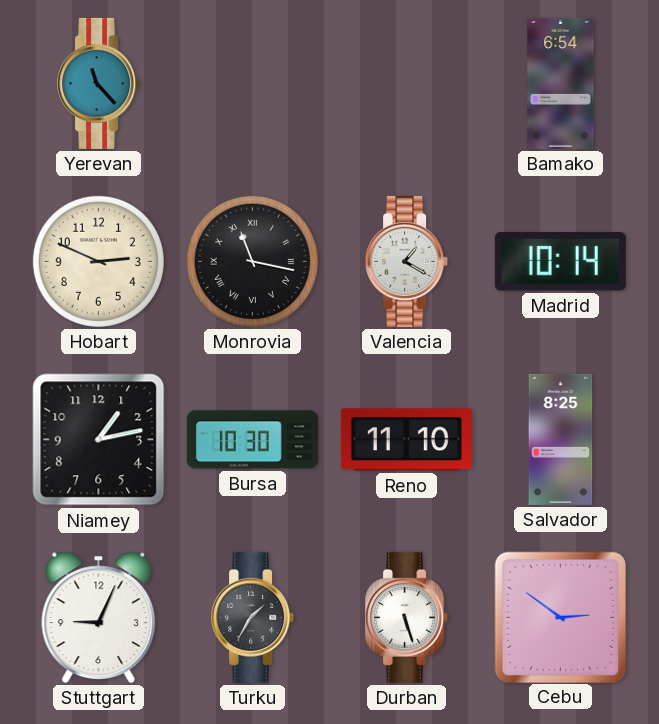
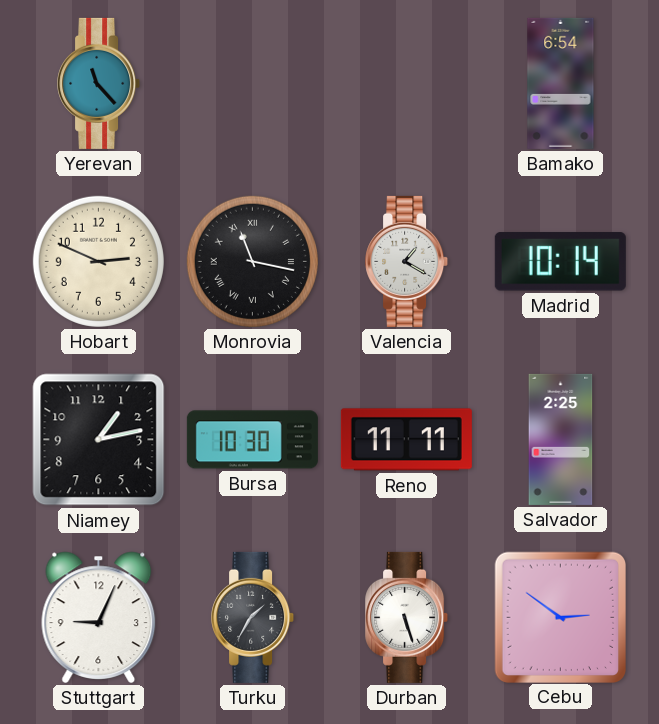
Reno: 11:10 -> 11:11
Salvador: 8:25 -> 2:25
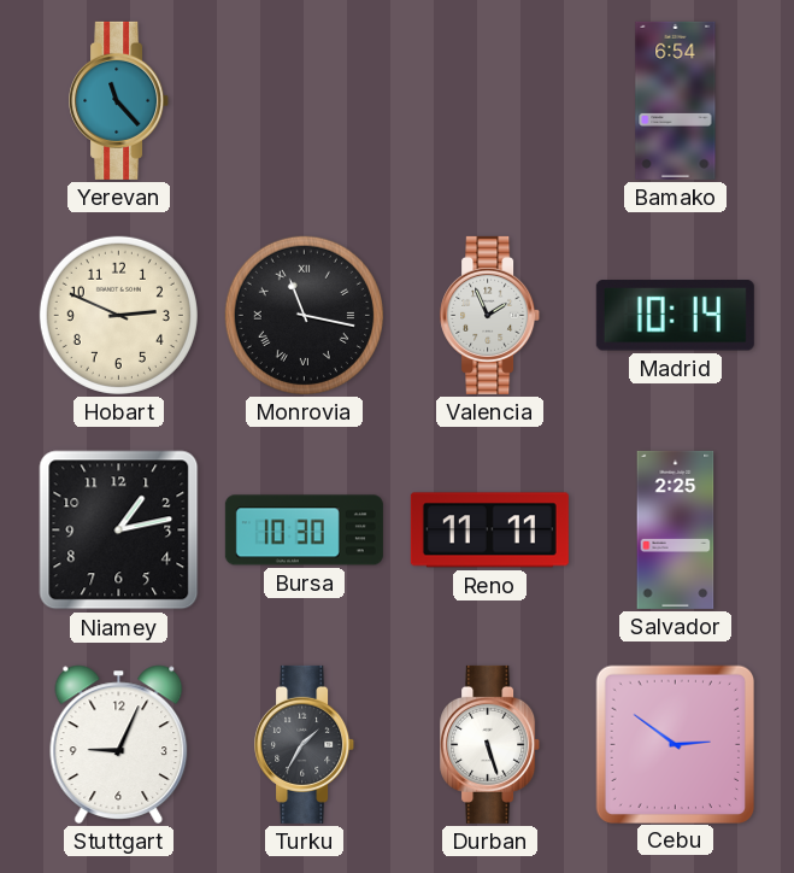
Valencia: 1:20 -> 1:56
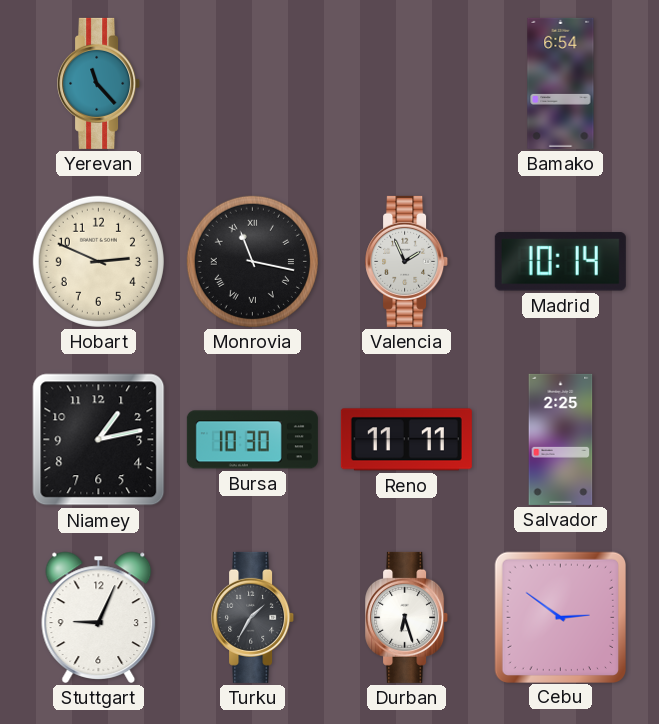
Durban: 5:27 -> 6:27
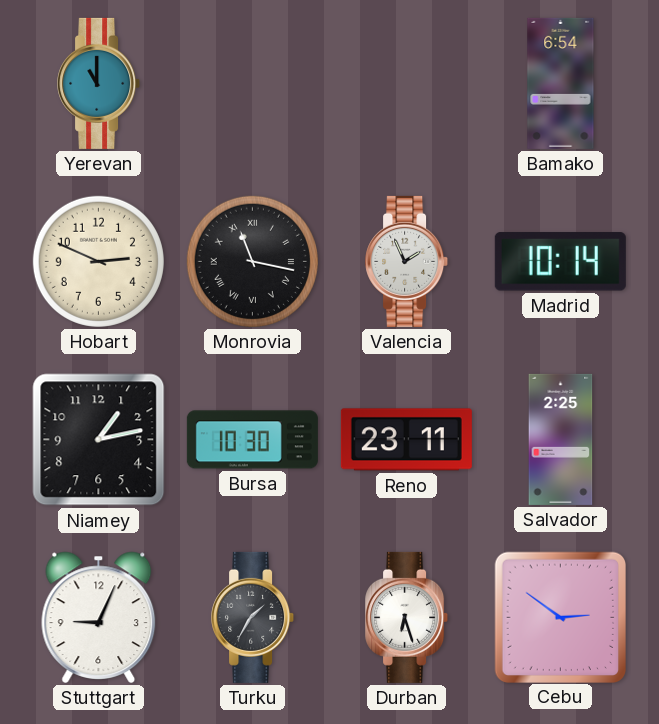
Yerevan: 11:23 -> 11:00
Reno: 11:11 -> 23:11
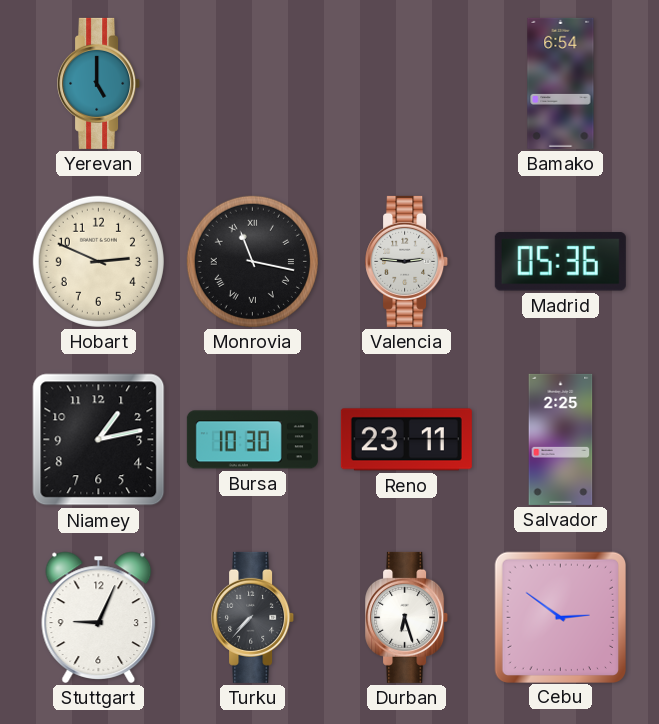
Yerevan: 11:00 -> 5:00
Valencia: 1:56 -> 2:46
Madrid: 10:14 -> 05:36
Turku: 1:35 -> 7:37
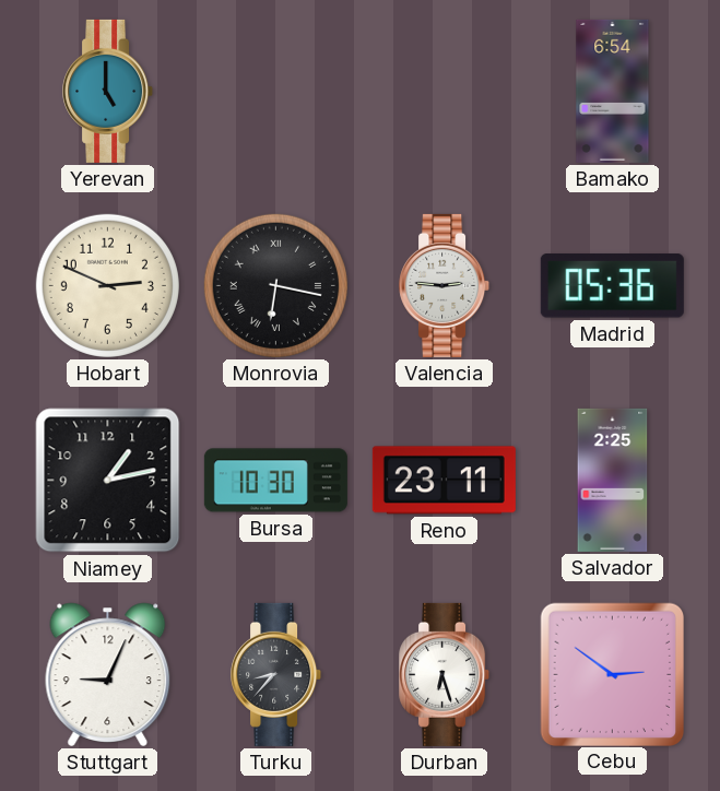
Monrovia: 11:17 -> 6:17
Turku: 7:37 -> 8:37
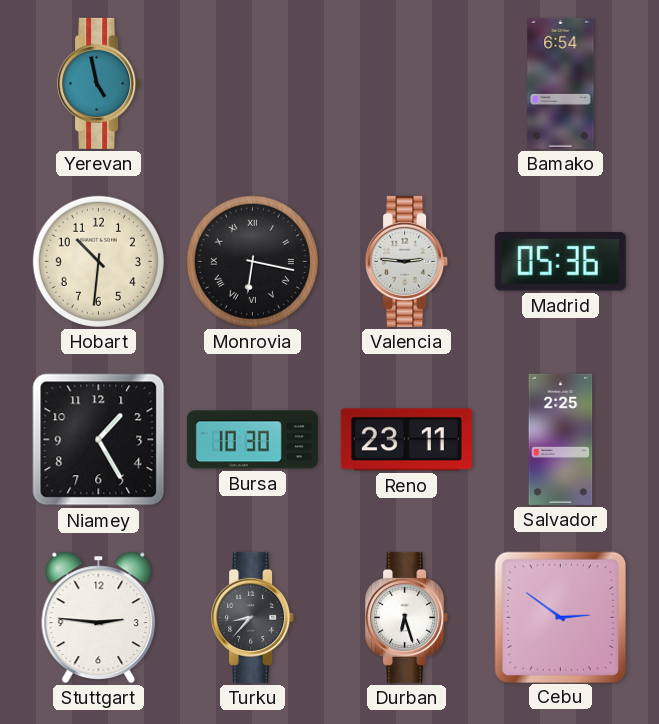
Yerevan: 5:00 -> 4:58
Hobart: 2:49 -> 10:31
Niamey: 1:13 -> 1:25
Stuttgart: 9:04 -> 2:46
